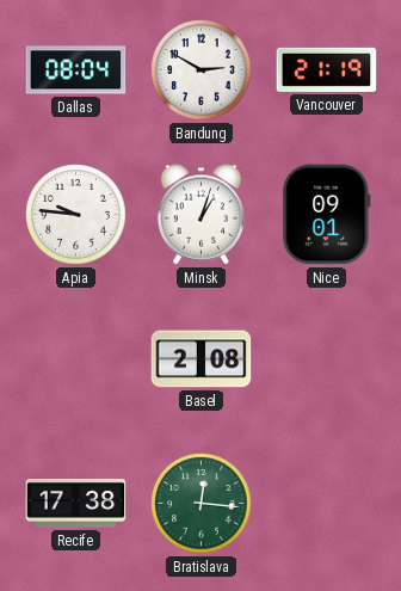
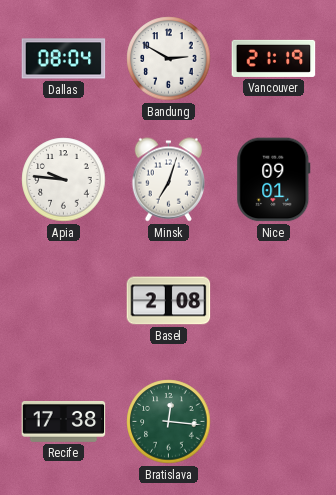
Minsk: 1:03 -> 7:03
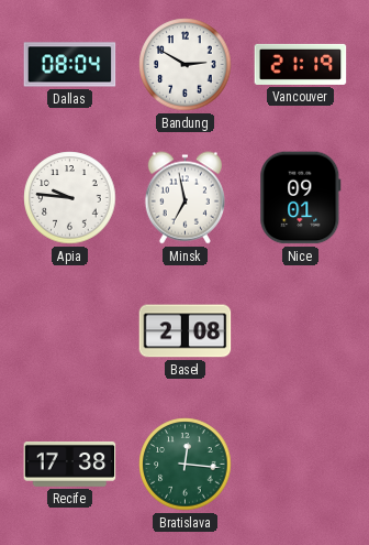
Minsk: 7:03 -> 6:58
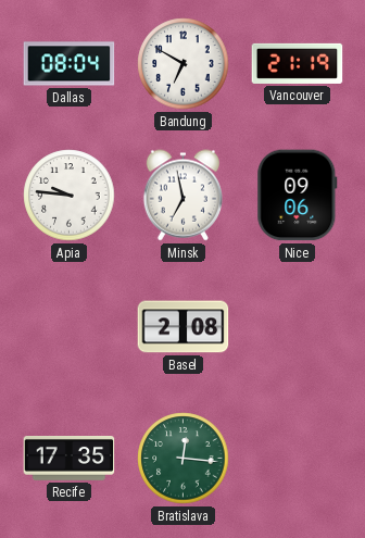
Bandung: 2:50 -> 6:50
Nice: 09:01 -> 09:06
Recife: 17:38 -> 17:35
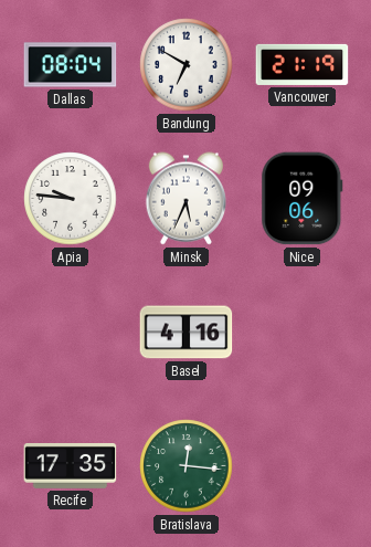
Minsk: 6:58 -> 5:34
Basel: 2:08 -> 4:16
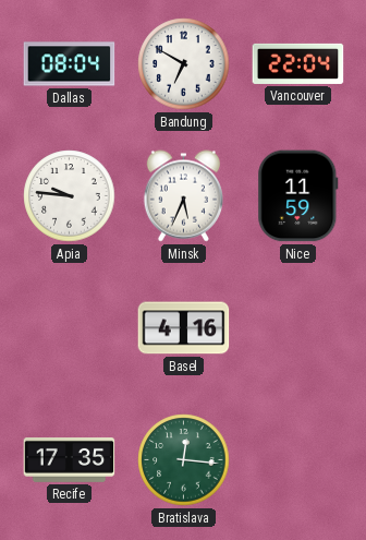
Vancouver: 21:19 -> 22:04
Nice: 09:06 -> 11:59
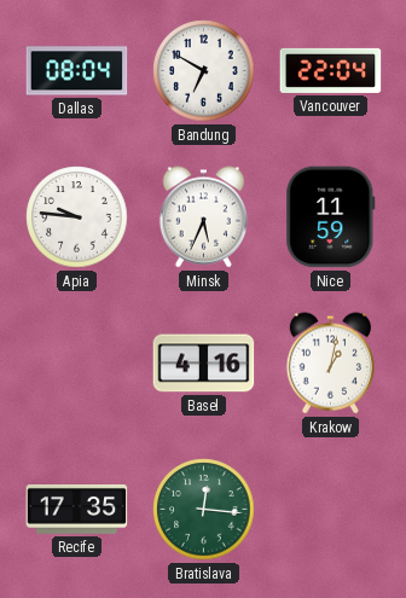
Krakow: none -> 1:02
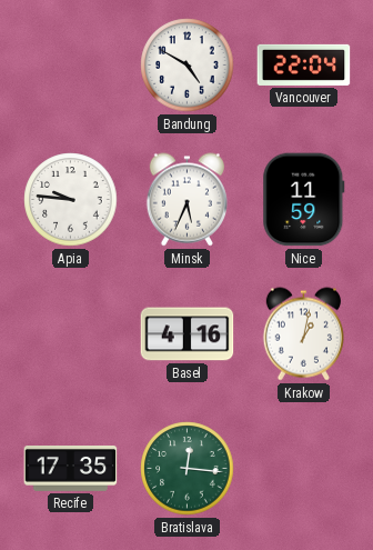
Dallas: 08:04 -> none
Bandung: 6:50 -> 4:50
